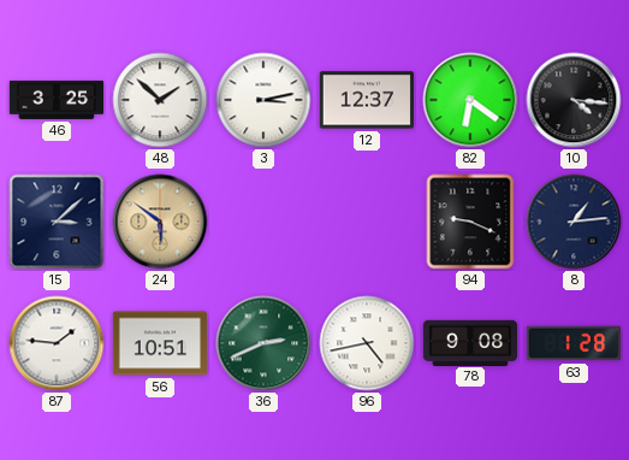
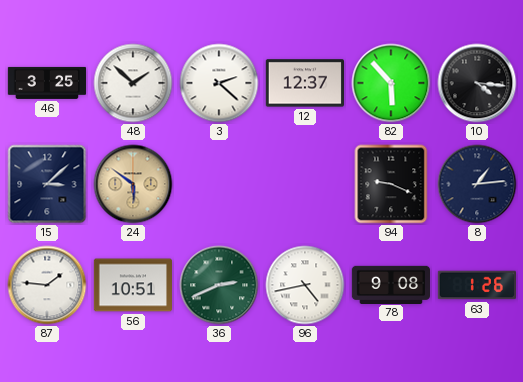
3: 3:13 -> 2:22
82: 6:21 -> 5:53
63: 1:28 -> 1:26
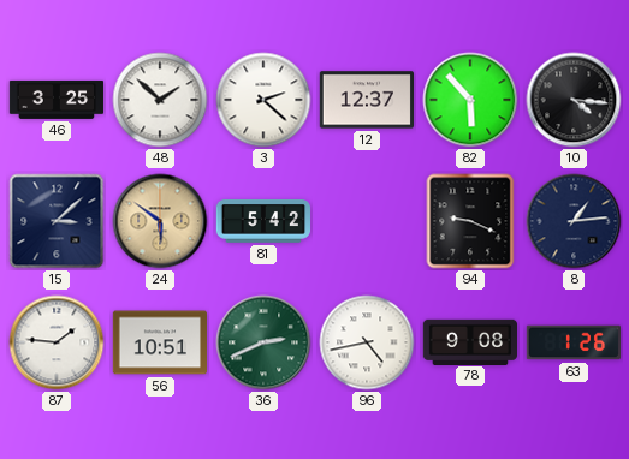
81: none -> 5:42
